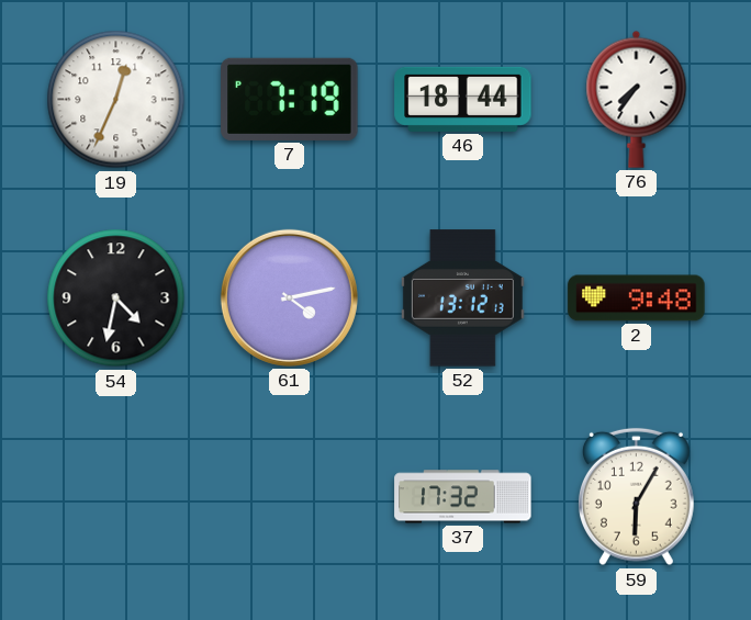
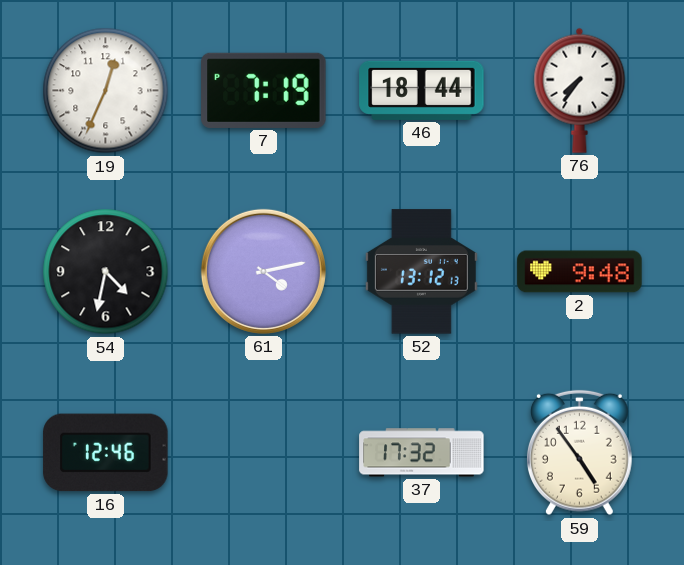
16: none -> 12:46
59: 6:05 -> 4:54
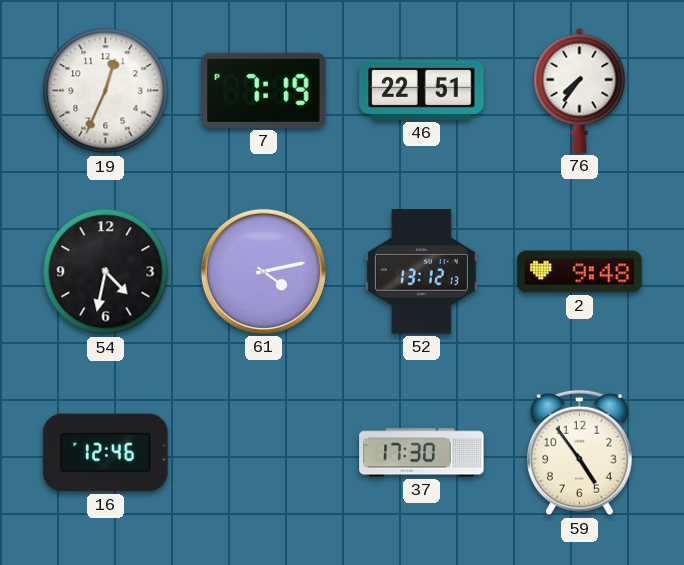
46: 18:44 -> 22:51
37: 17:32 -> 17:30
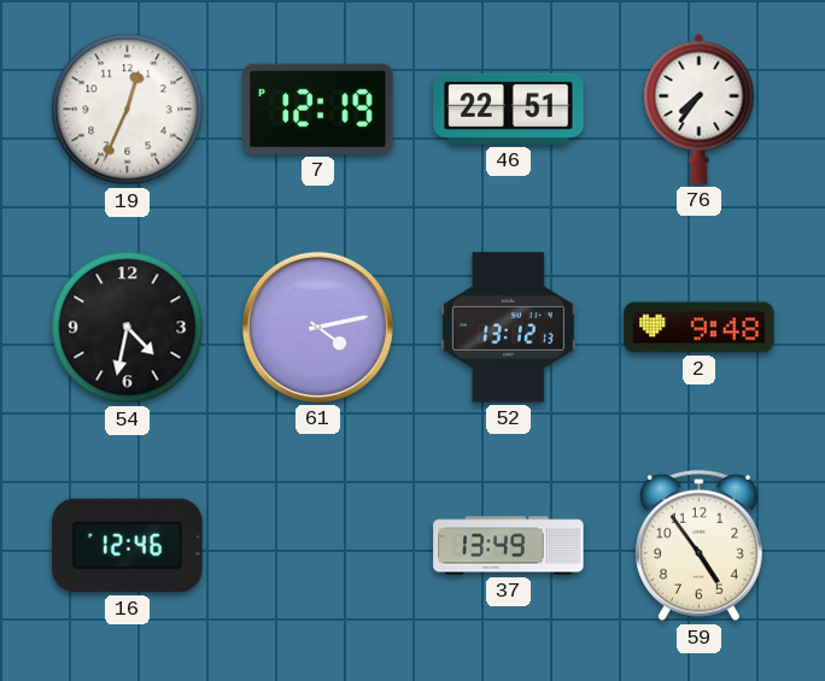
7: 7:19 -> 12:19
37: 17:30 -> 13:49
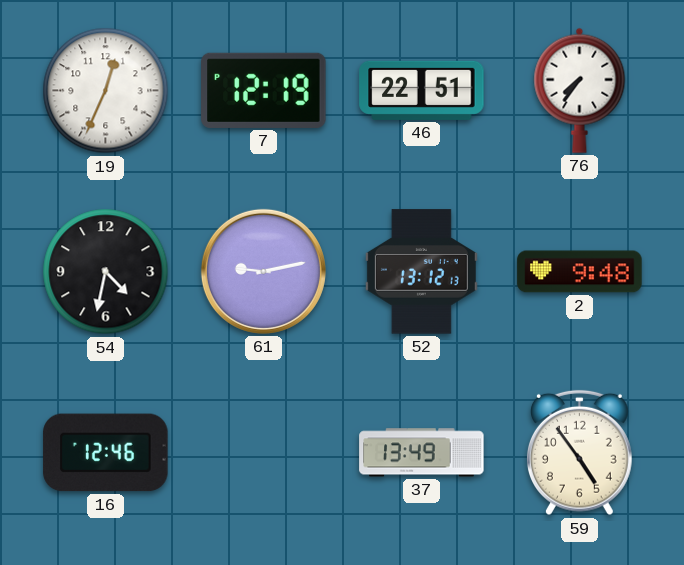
61: 4:13 -> 9:13
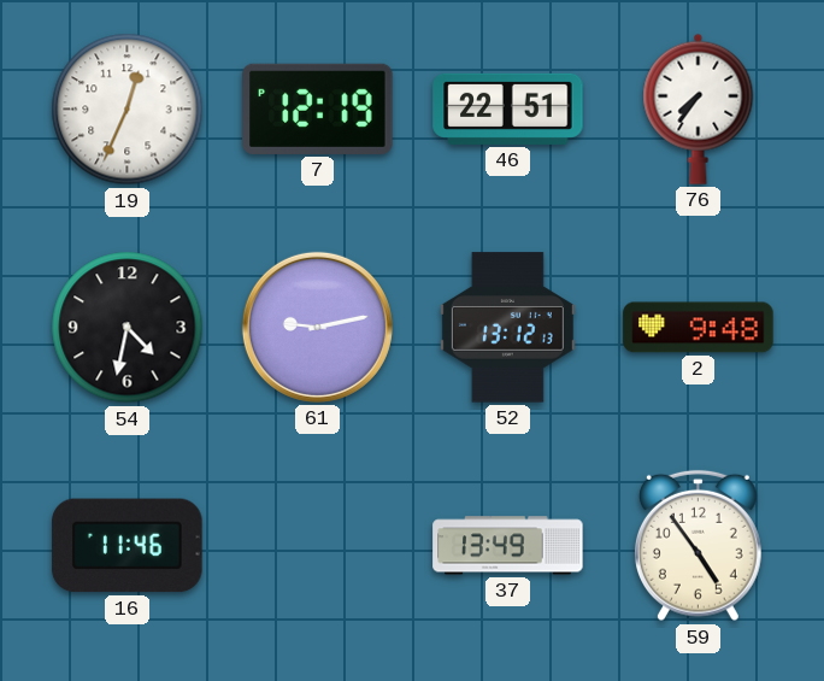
16: 12:46 -> 11:46
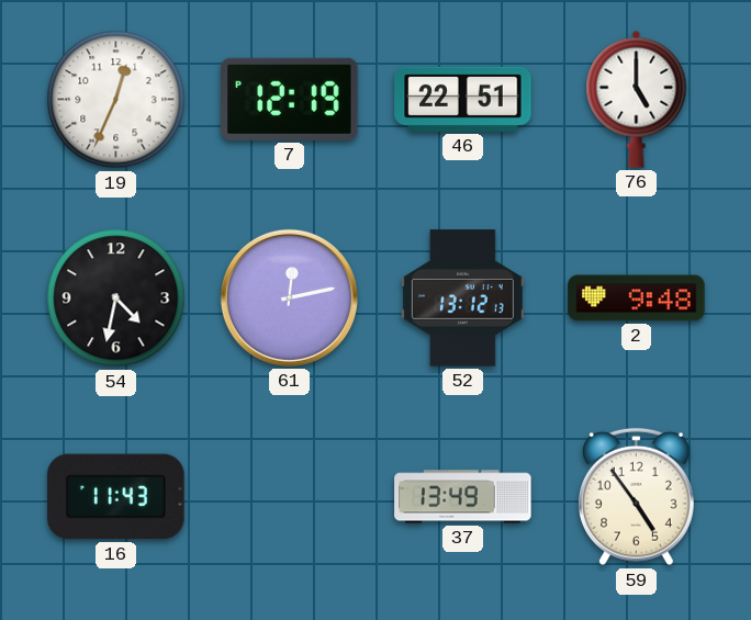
76: 7:36 -> 5:00
61: 9:13 -> 12:13
16: 11:46 -> 11:43
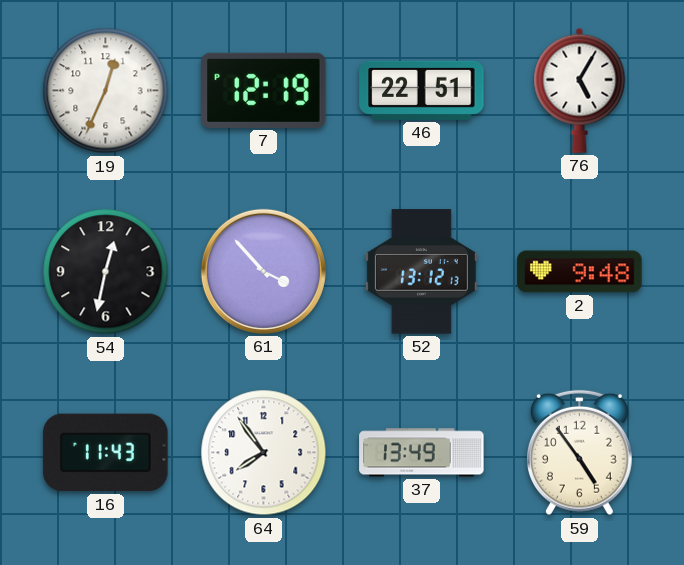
76: 5:00 -> 5:05
54: 4:32 -> 12:32
61: 12:13 -> 3:53
64: none -> 7:54
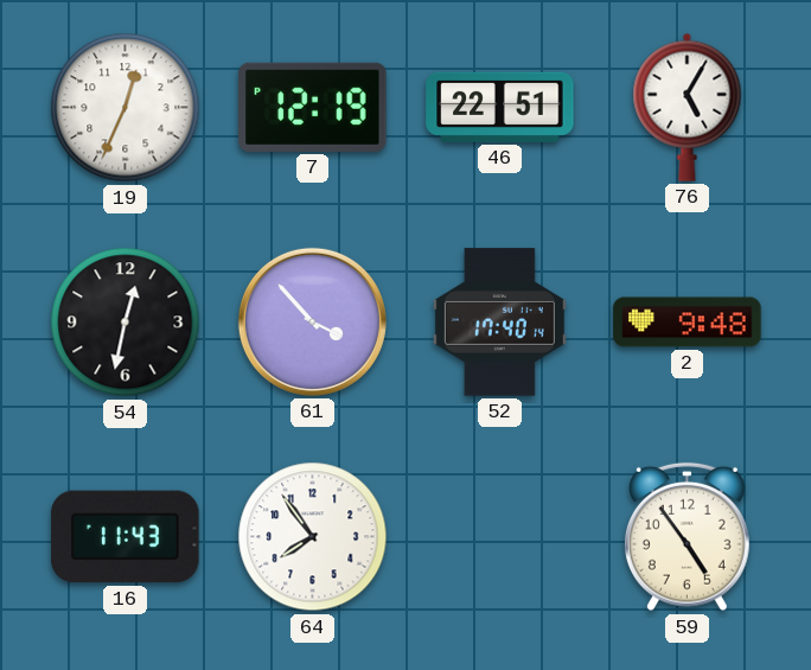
52: 13:12 -> 17:40
37: 13:49 -> none
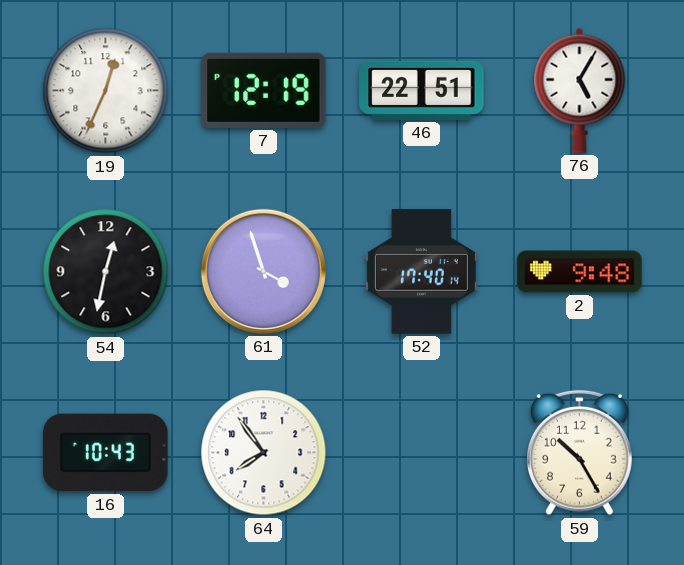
61: 3:53 -> 3:57
16: 11:43 -> 10:43
59: 4:54 -> 10:25
